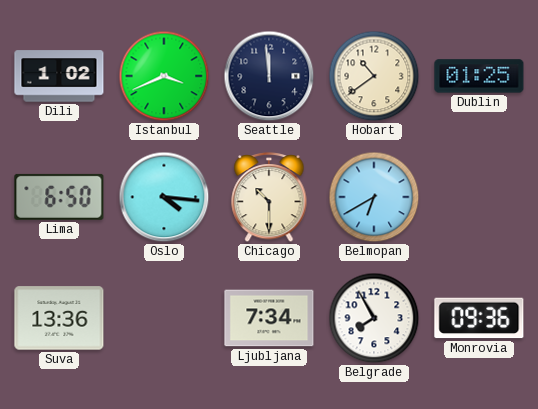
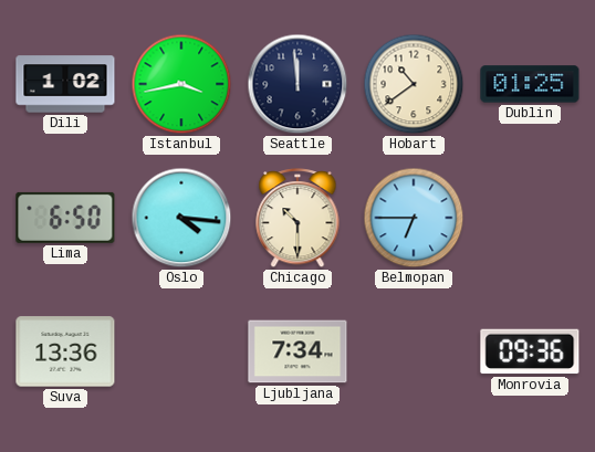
Istanbul: 3:41 -> 3:43
Belmopan: 6:40 -> 6:45
Belgrade: 7:55 -> none
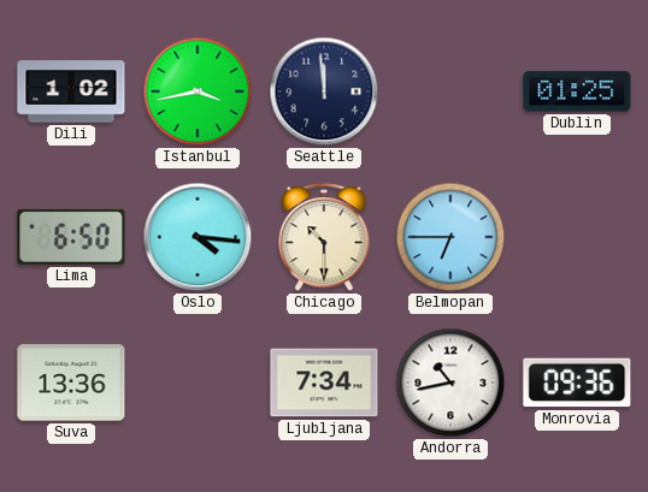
Hobart: 10:39 -> none
Andorra: none -> 10:43
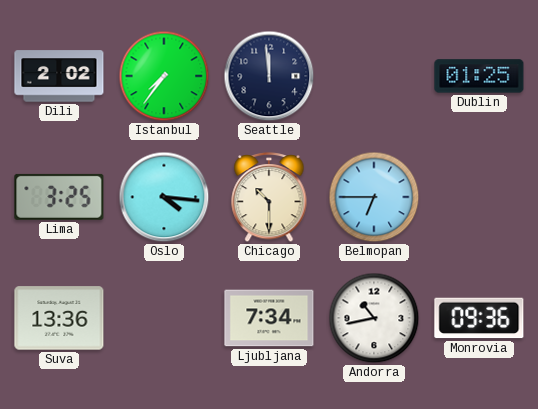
Dili: 1:02 -> 2:02
Istanbul: 3:43 -> 7:36
Lima: 6:50 -> 3:25
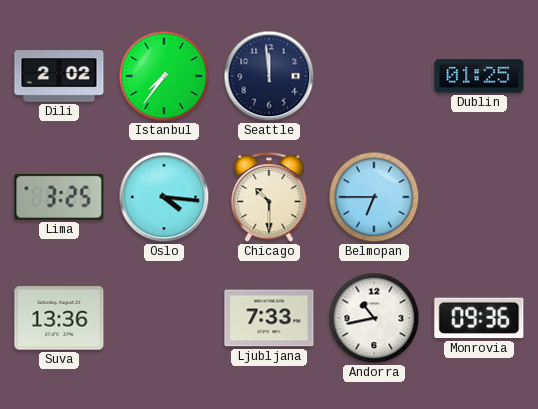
Ljubljana: 7:34 -> 7:33
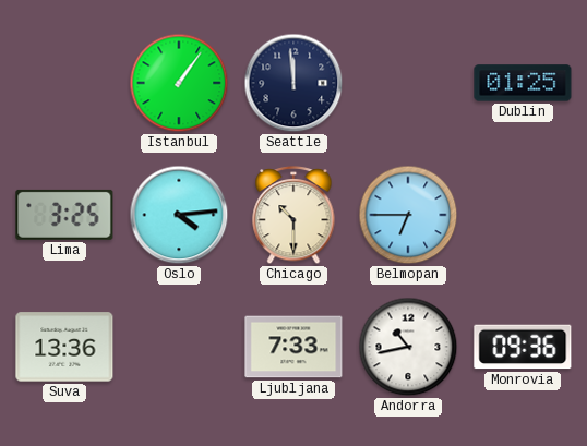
Dili: 2:02 -> none
Istanbul: 7:36 -> 1:06
Oslo: 4:16 -> 4:14
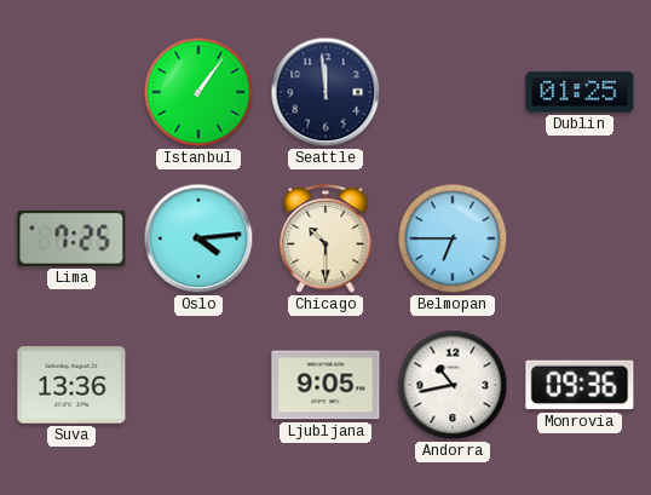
Lima: 3:25 -> 7:25
Ljubljana: 7:33 -> 9:05
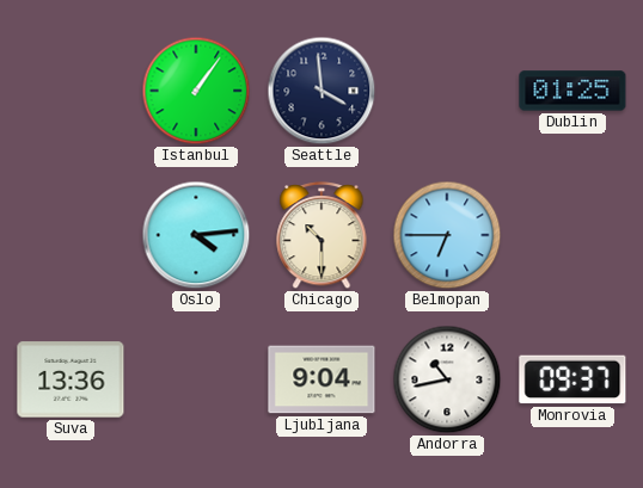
Seattle: 11:59 -> 3:59
Lima: 7:25 -> none
Ljubljana: 9:05 -> 9:04
Monrovia: 09:36 -> 09:37
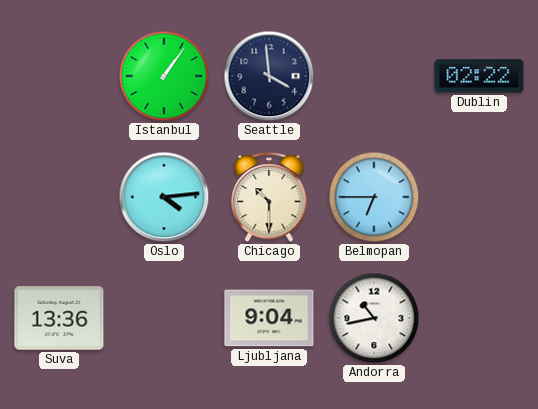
Dublin: 01:25 -> 02:22
Monrovia: 09:37 -> none
